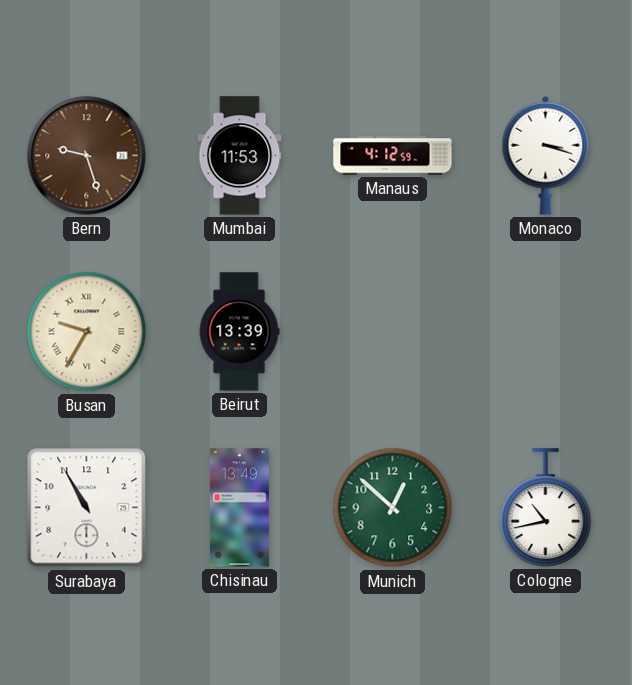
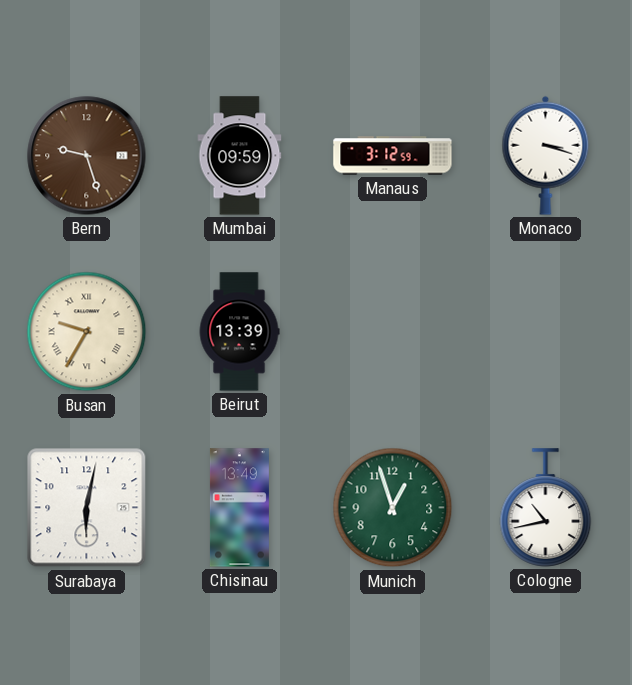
Mumbai: 11:53 -> 09:59
Manaus: 4:12 -> 3:12
Surabaya: 10:55 -> 6:02
Munich: 12:52 -> 12:57
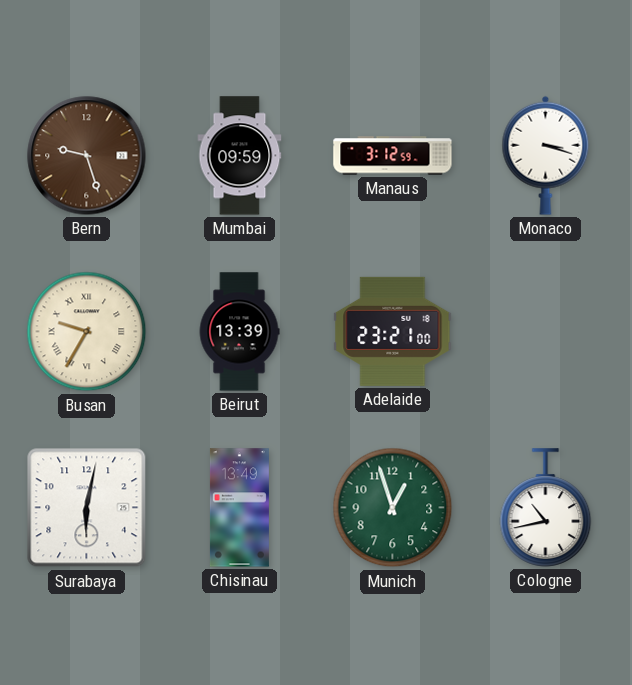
Adelaide: none -> 23:21
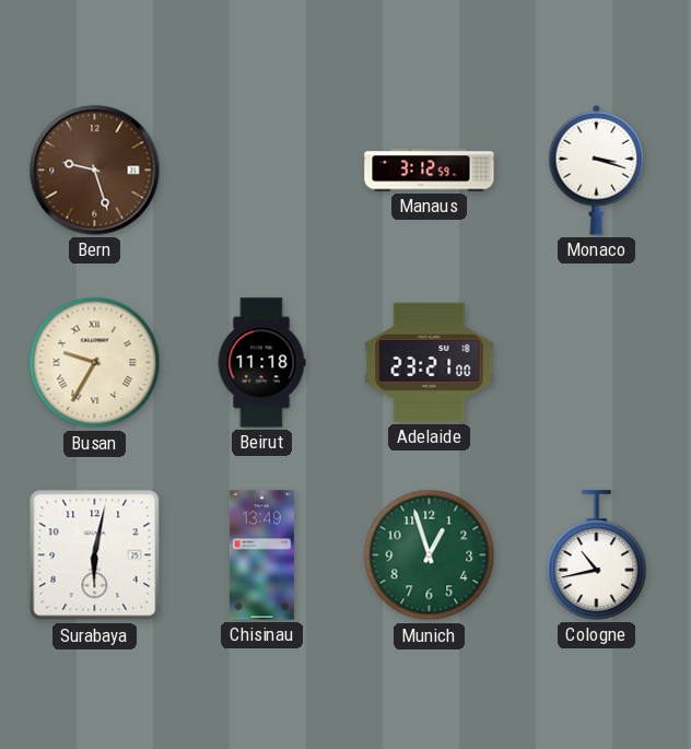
Mumbai: 09:59 -> none
Beirut: 13:39 -> 11:18
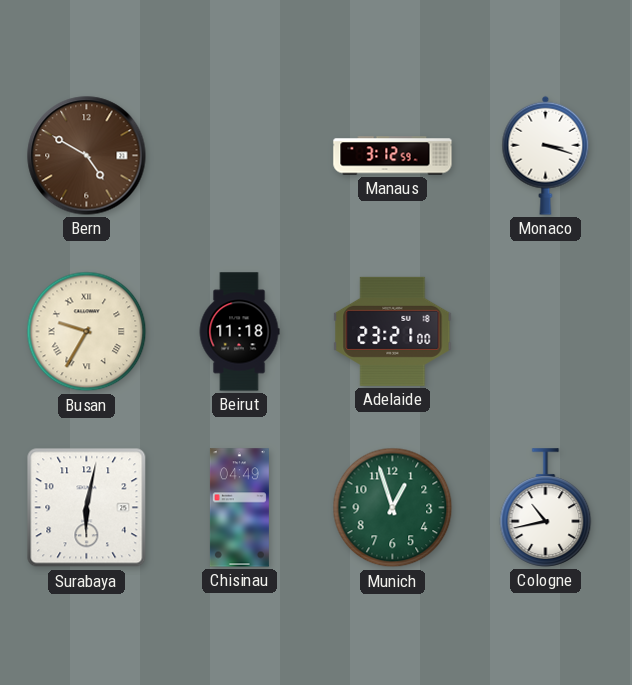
Bern: 9:27 -> 4:50
Chisinau: 13:49 -> 04:49
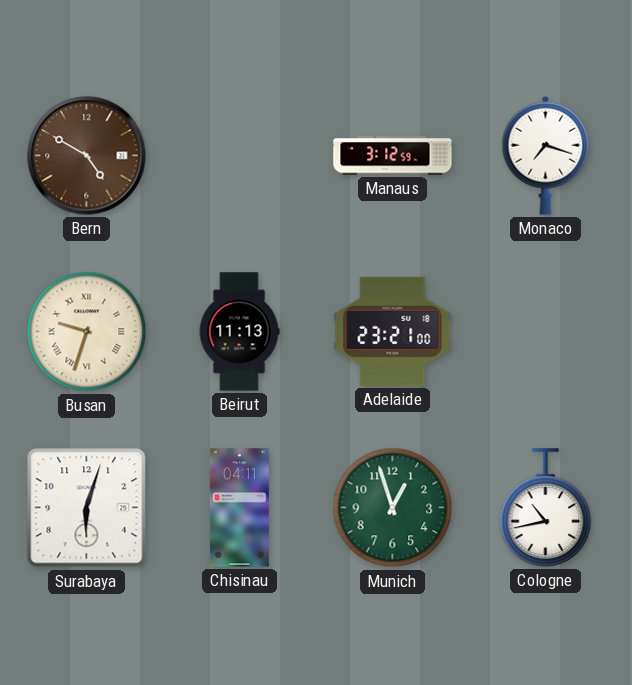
Monaco: 3:18 -> 7:18
Busan: 9:35 -> 9:33
Beirut: 11:18 -> 11:13
Surabaya: 6:02 -> 6:03
Chisinau: 04:49 -> 04:11
